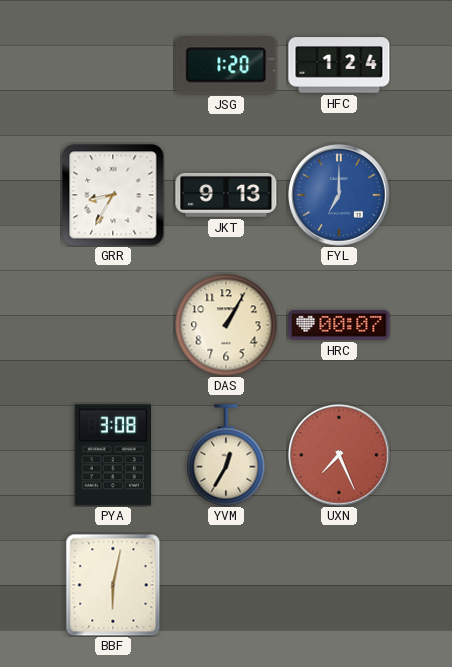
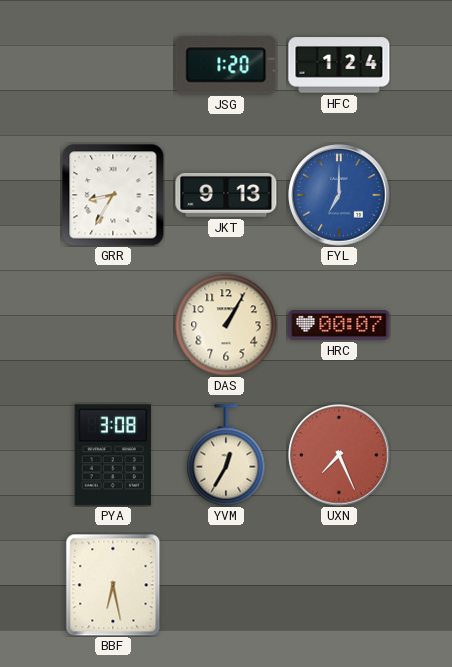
BBF: 6:02 -> 6:28
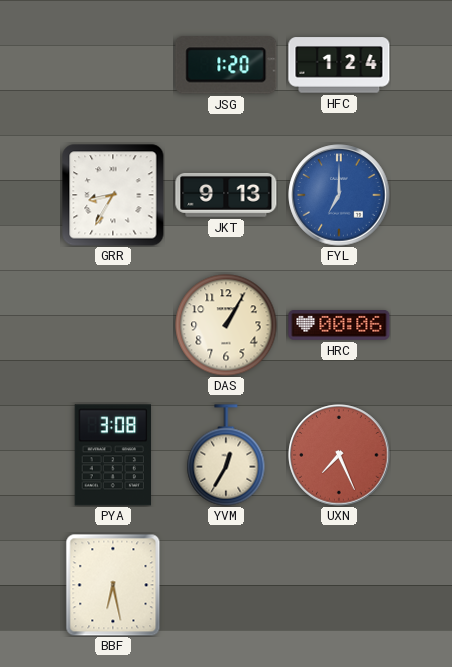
HRC: 00:07 -> 00:06
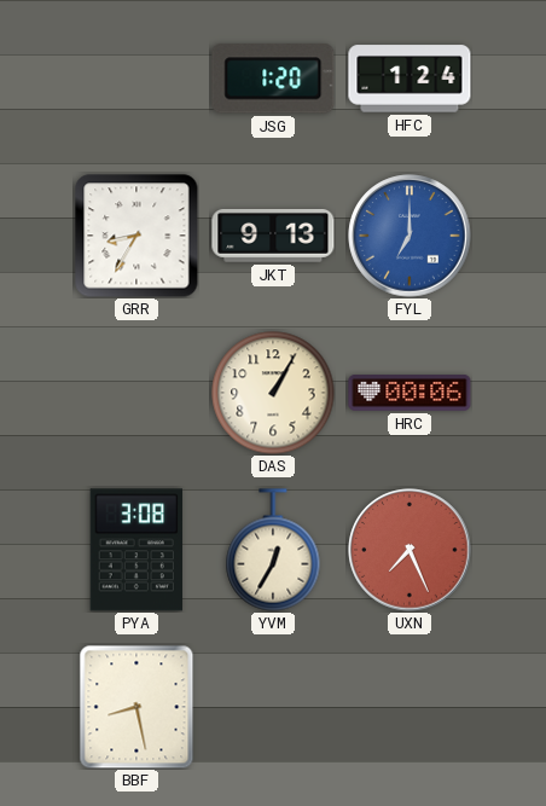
BBF: 6:28 -> 8:28
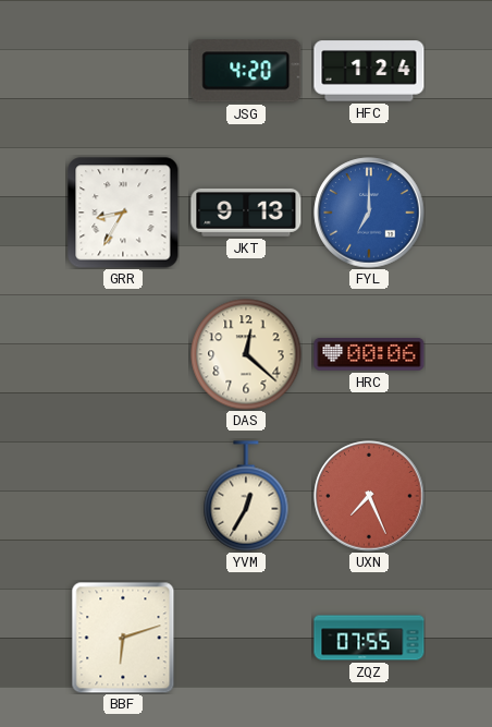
JSG: 1:20 -> 4:20
DAS: 1:05 -> 12:22
PYA: 3:08 -> none
BBF: 8:28 -> 6:12
ZQZ: none -> 07:55
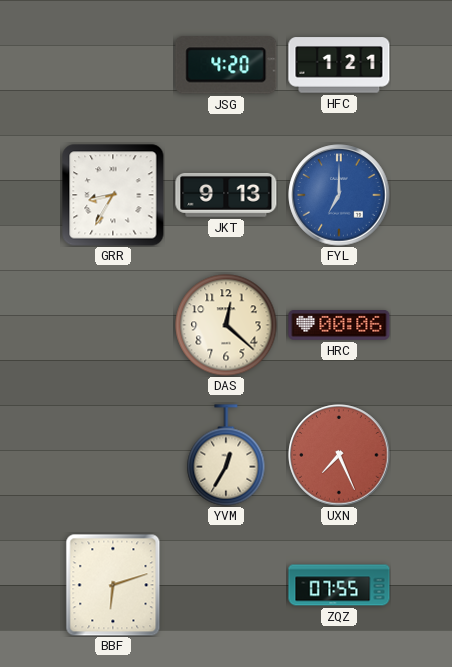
HFC: 1:24 -> 1:21
